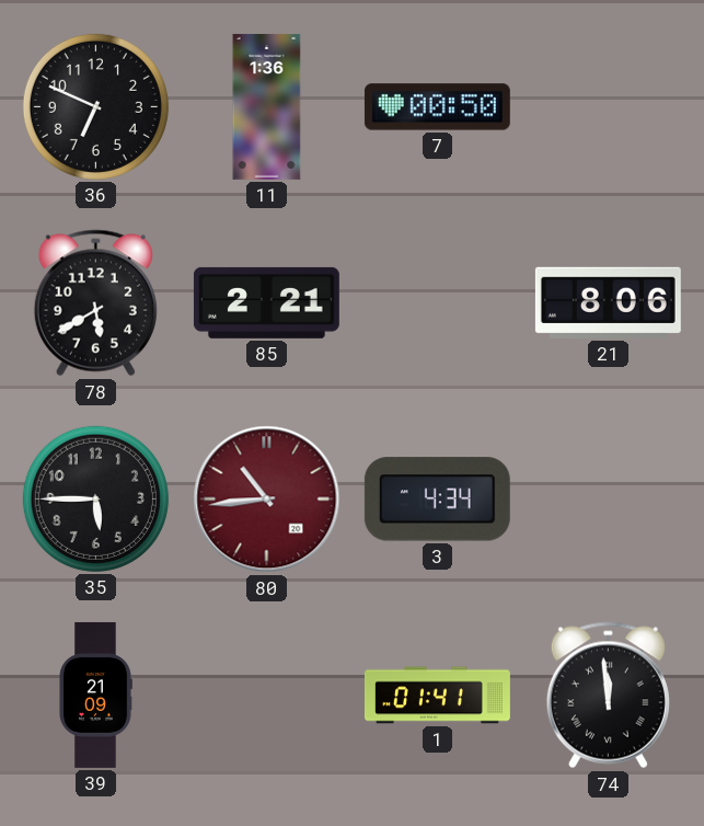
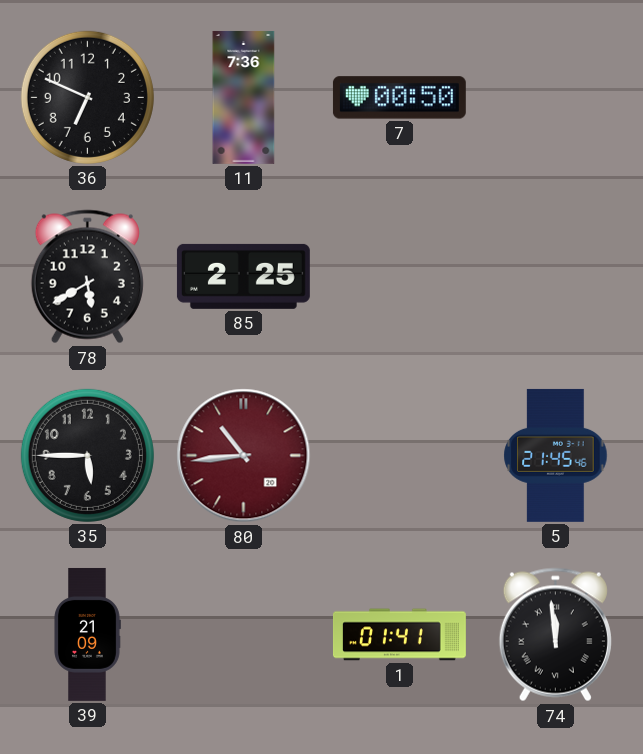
11: 1:36 -> 7:36
85: 2:21 -> 2:25
21: 8:06 -> none
3: 4:34 -> none
5: none -> 21:45
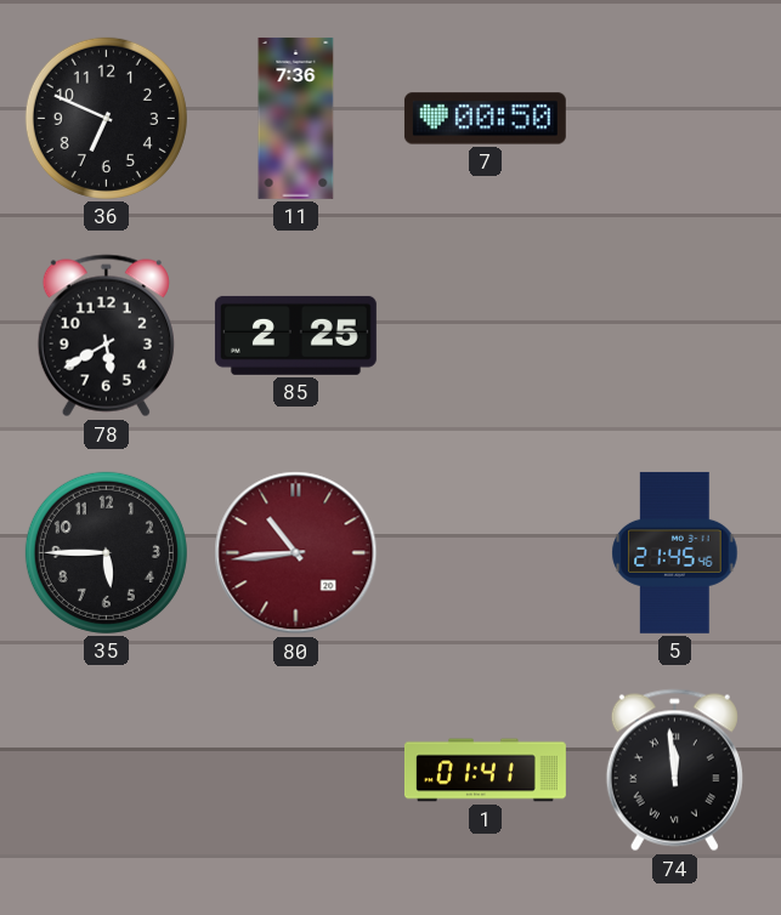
39: 21:09 -> none
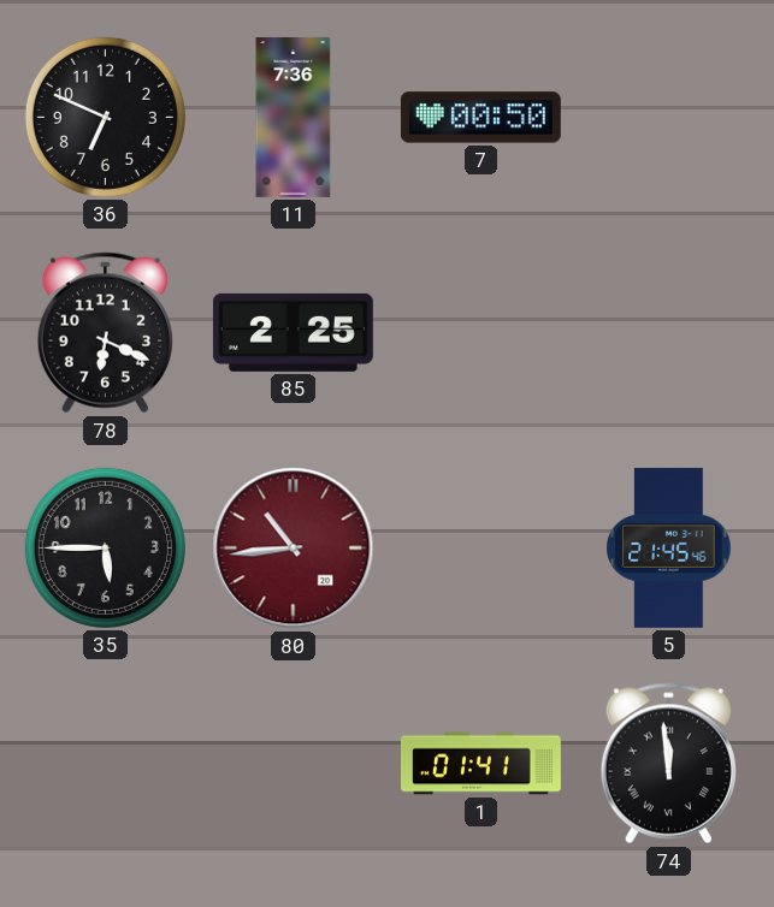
78: 5:40 -> 6:19
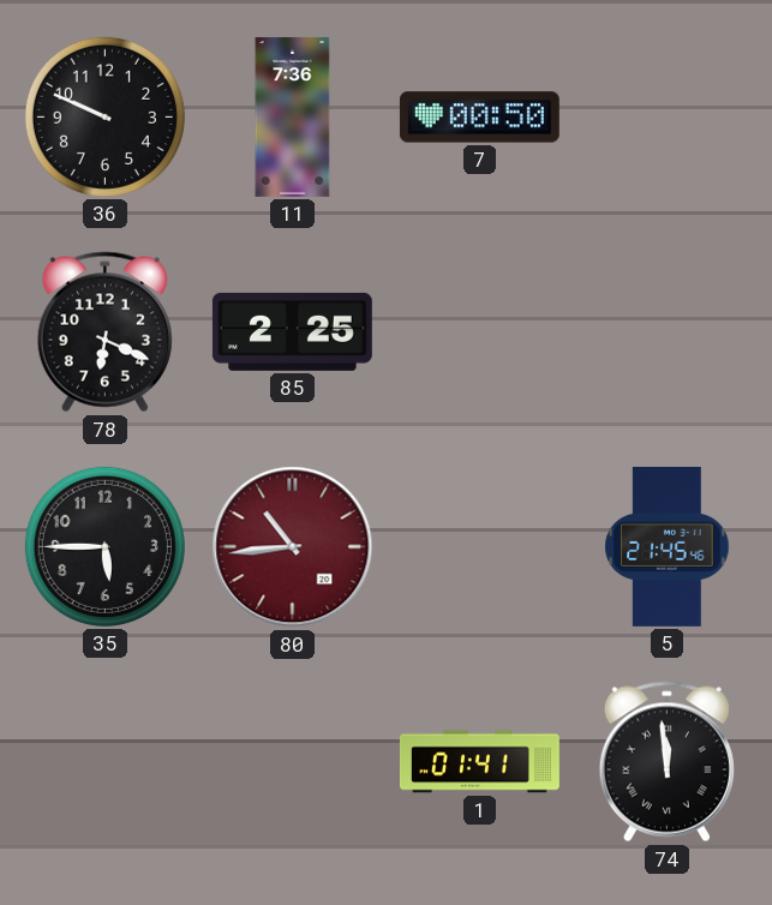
36: 6:49 -> 9:49
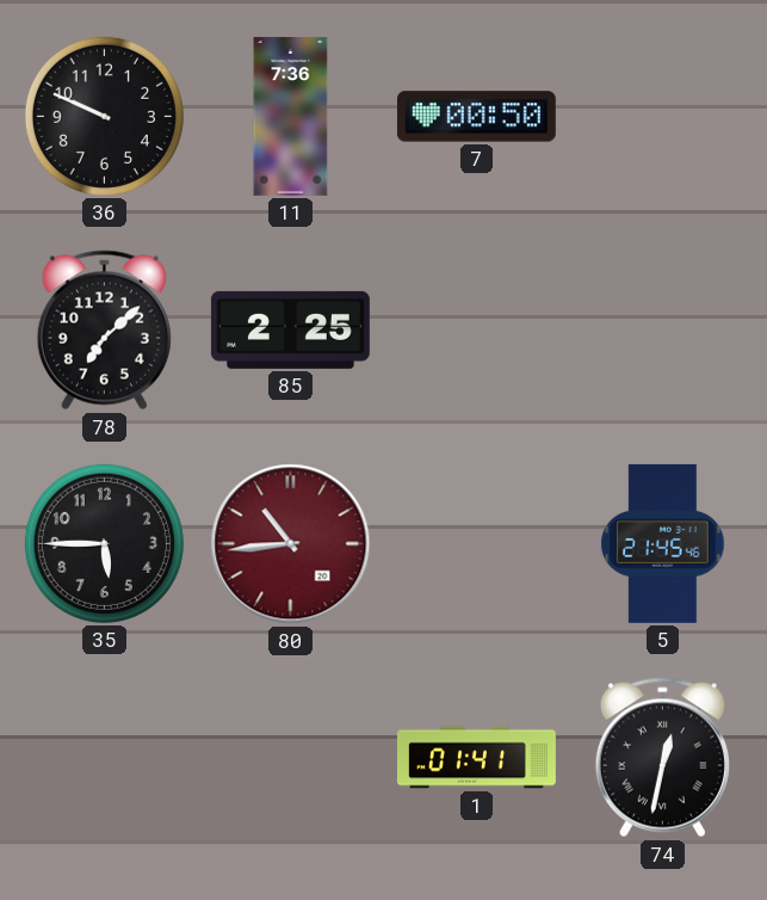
78: 6:19 -> 7:08
74: 11:59 -> 12:32
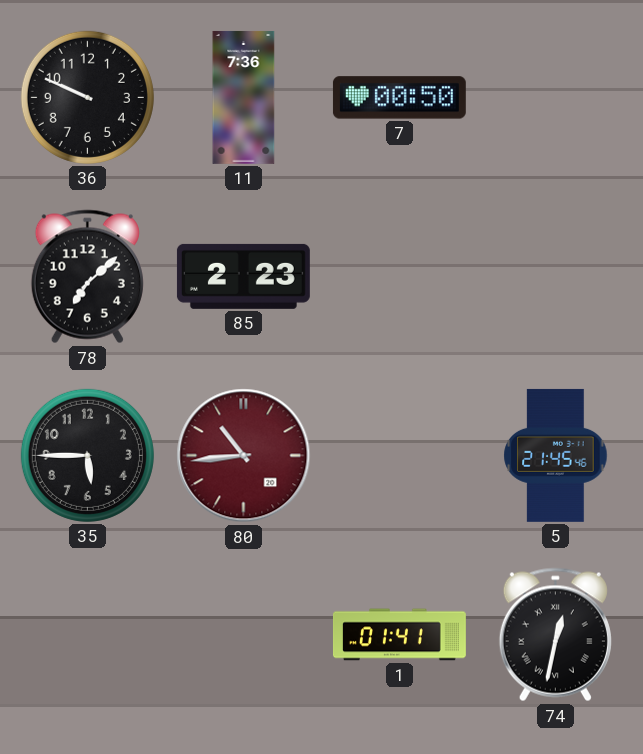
85: 2:25 -> 2:23
